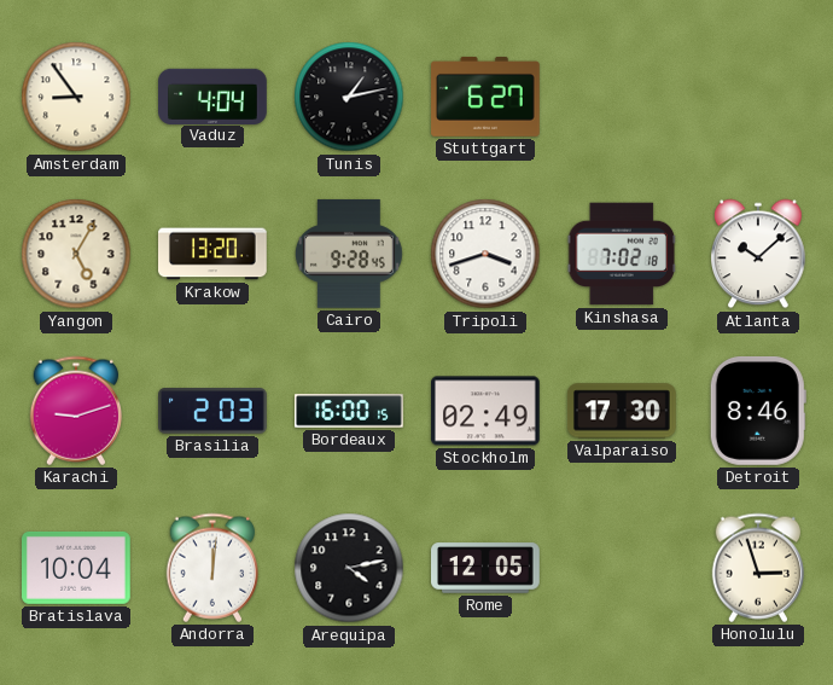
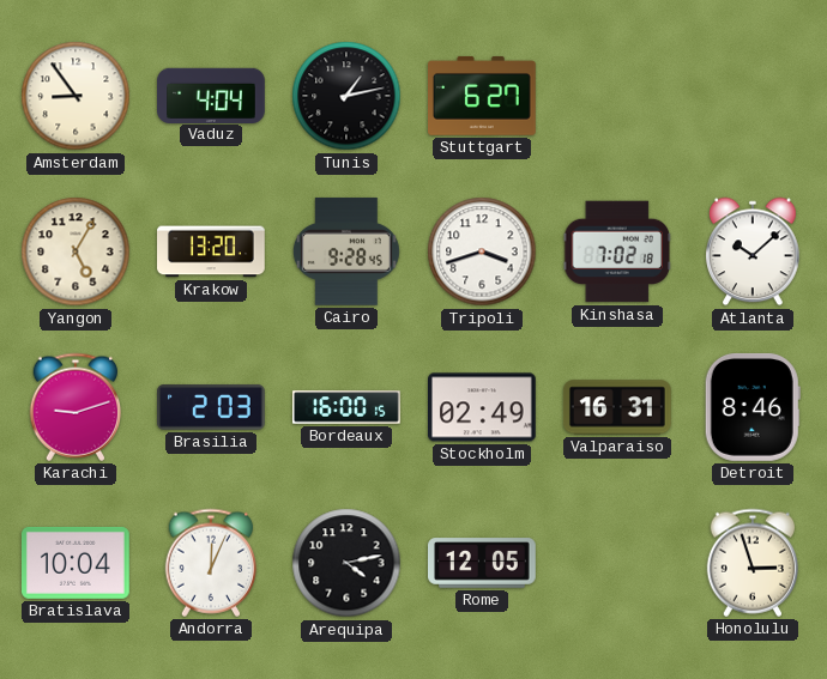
Valparaiso: 17:30 -> 16:31
Andorra: 12:01 -> 12:04
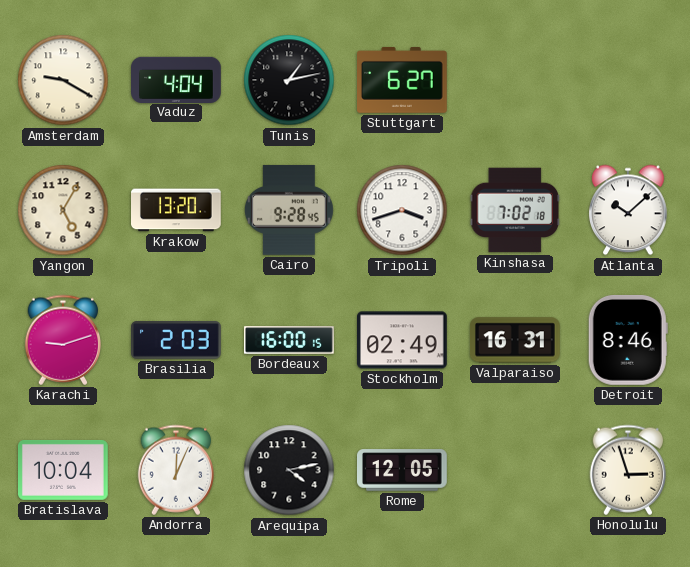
Amsterdam: 8:54 -> 9:20
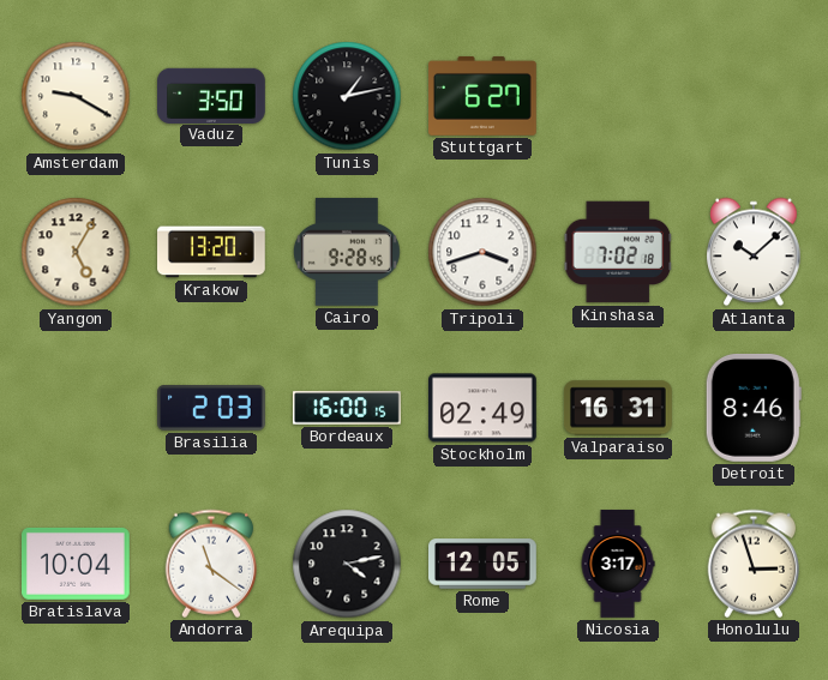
Vaduz: 4:04 -> 3:50
Karachi: 9:12 -> none
Andorra: 12:04 -> 11:21
Nicosia: none -> 3:17
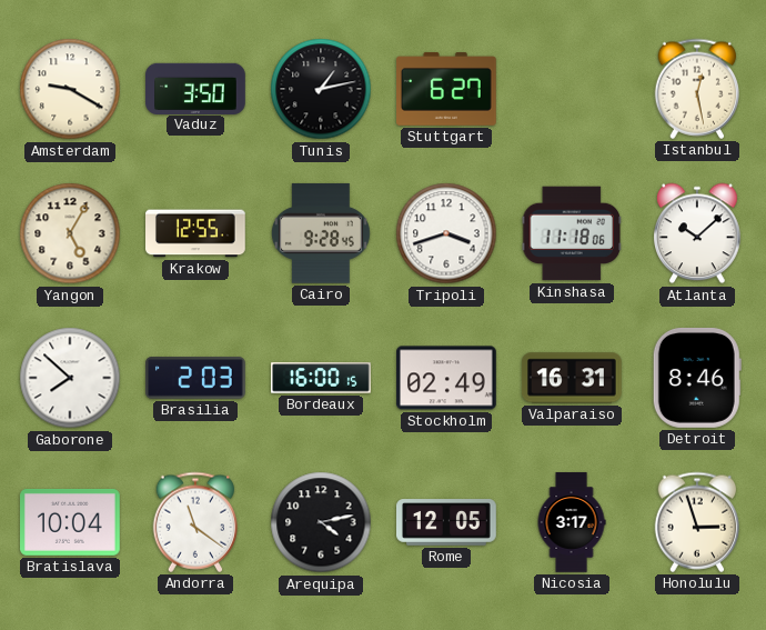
Istanbul: none -> 12:28
Krakow: 13:20 -> 12:55
Kinshasa: 7:02 -> 11:18
Gaborone: none -> 7:52
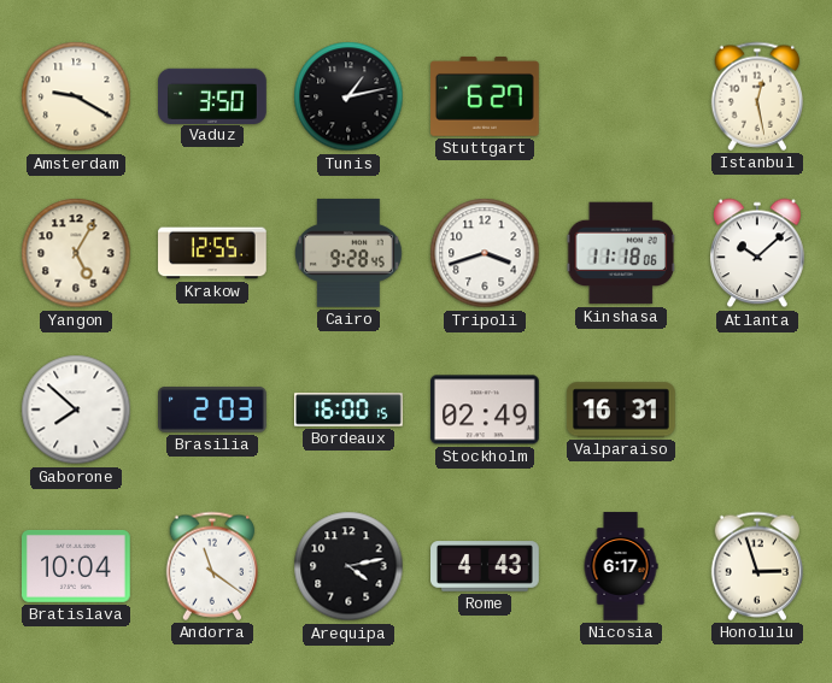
Detroit: 8:46 -> none
Rome: 12:05 -> 4:43
Nicosia: 3:17 -> 6:17
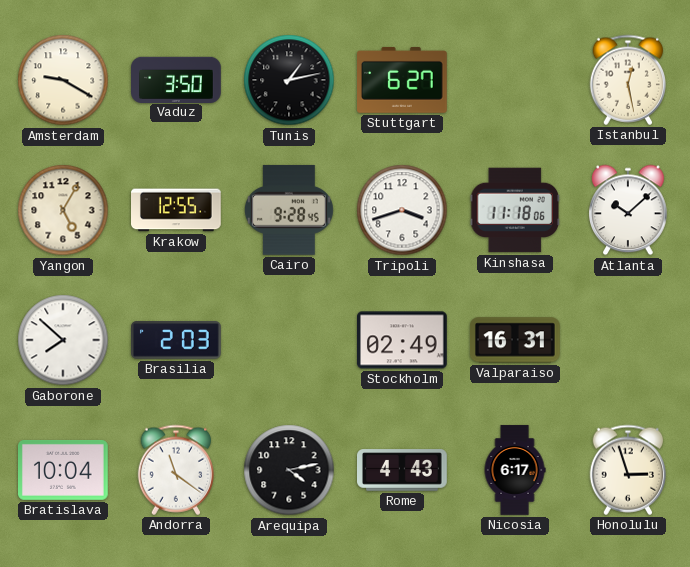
Bordeaux: 16:00 -> none
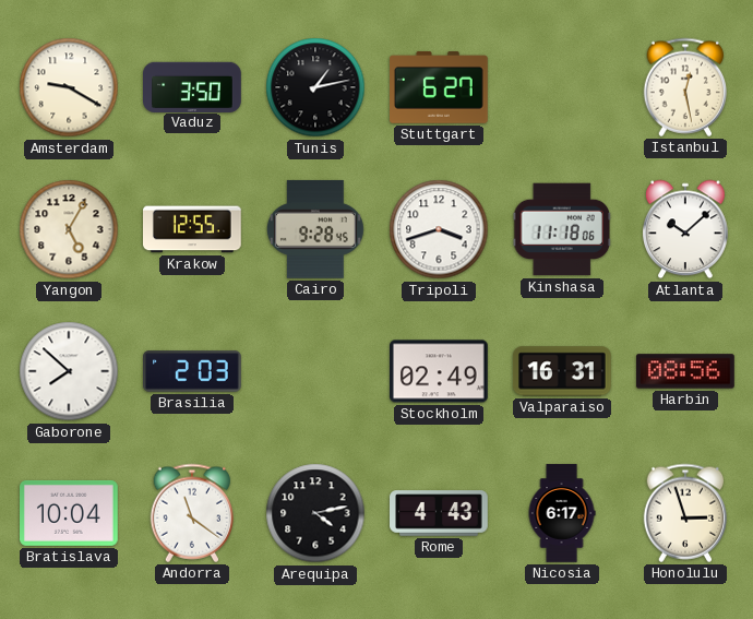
Harbin: none -> 08:56
